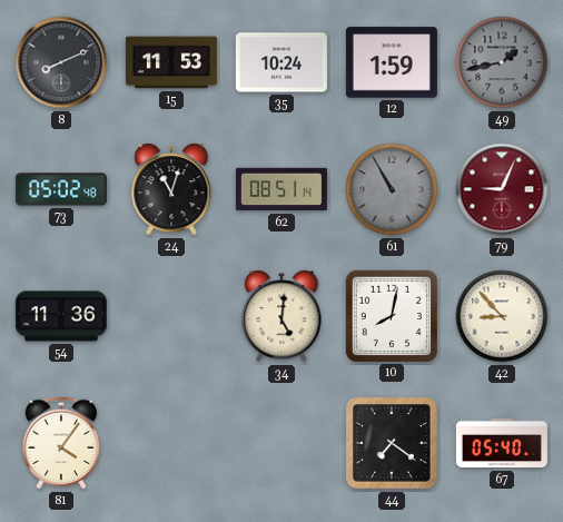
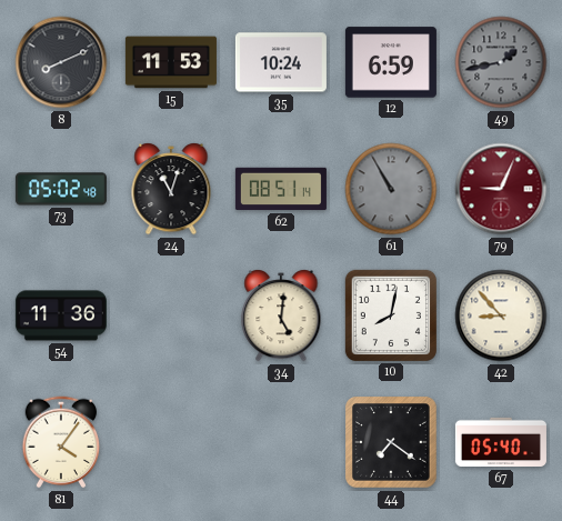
12: 1:59 -> 6:59
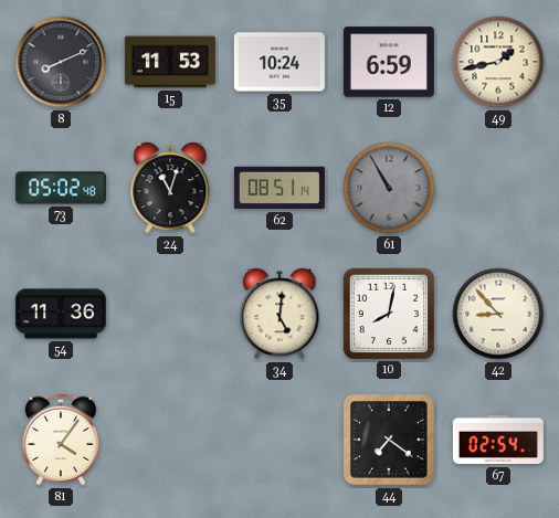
49 dial: grey -> cream
79: 9:04 -> none
67: 05:40 -> 02:54
